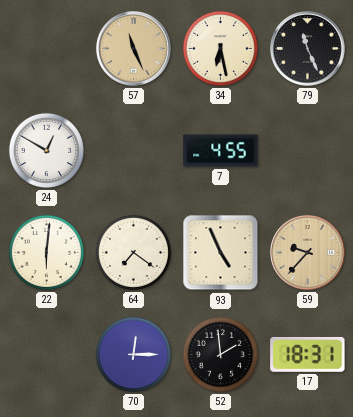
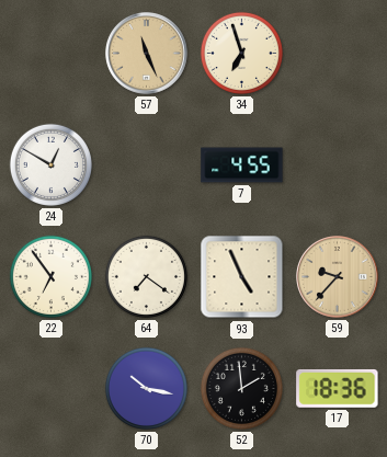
34: 6:28 -> 6:57
79: 11:26 -> none
22: 6:01 -> 6:54
70: 12:15 -> 10:17
17: 18:31 -> 18:36
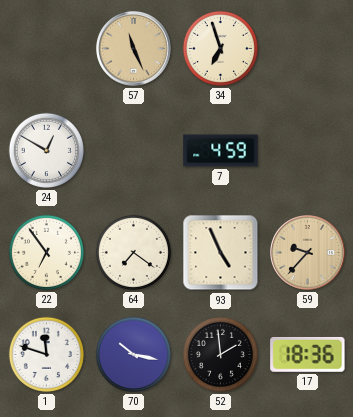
7: 4:55 -> 4:59
1: none -> 11:48
